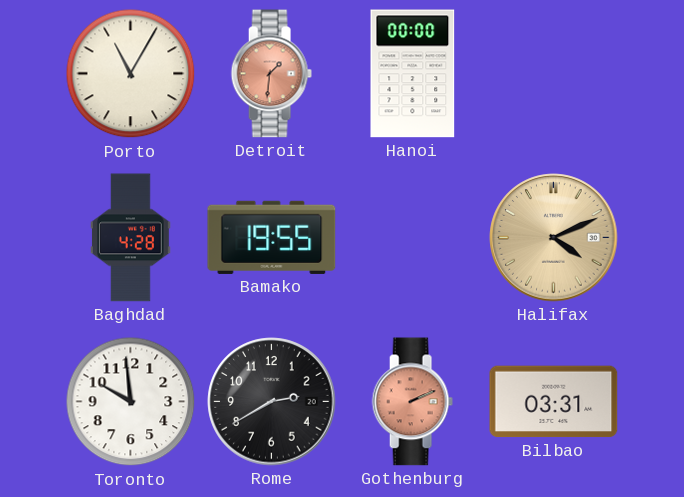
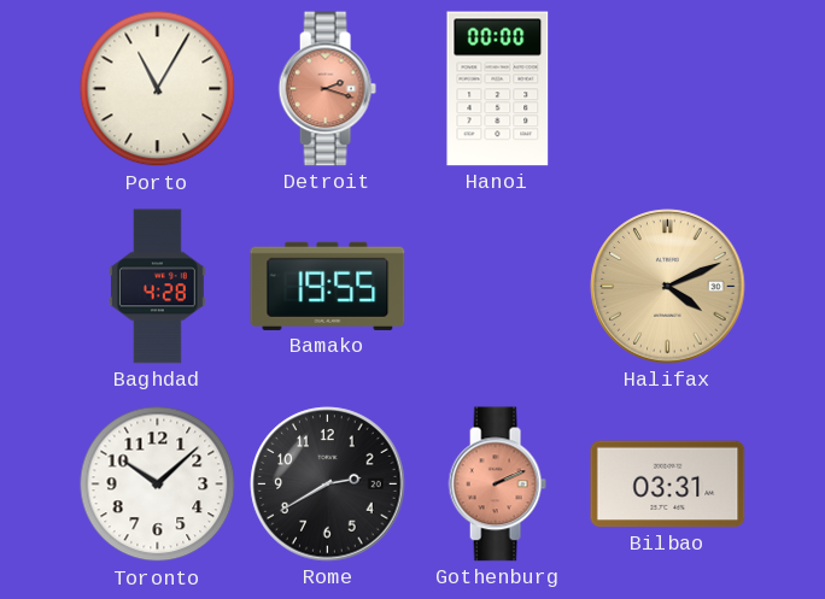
Detroit: 1:31 -> 2:18
Toronto: 9:59 -> 10:08
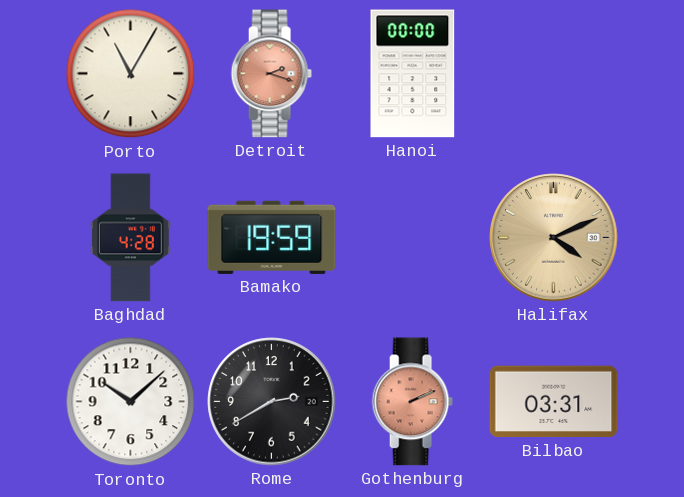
Bamako: 19:55 -> 19:59
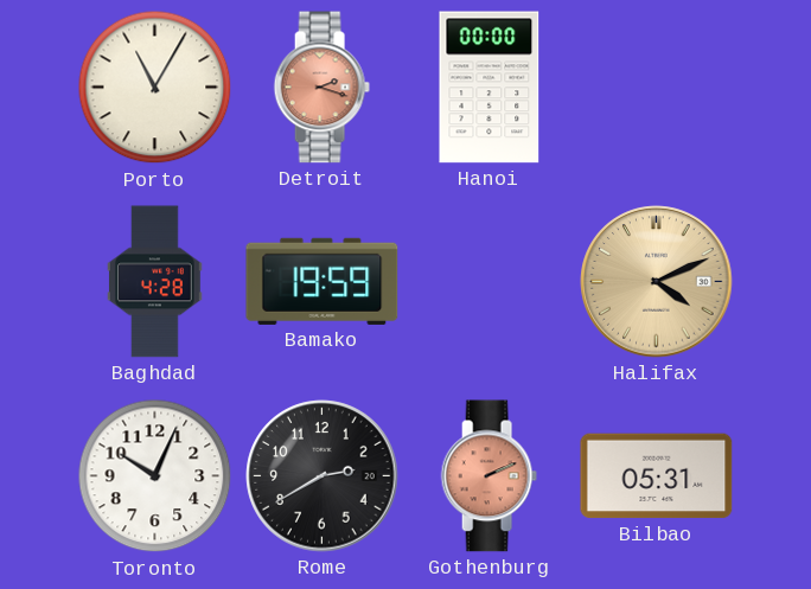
Toronto: 10:08 -> 10:04
Bilbao: 03:31 -> 05:31
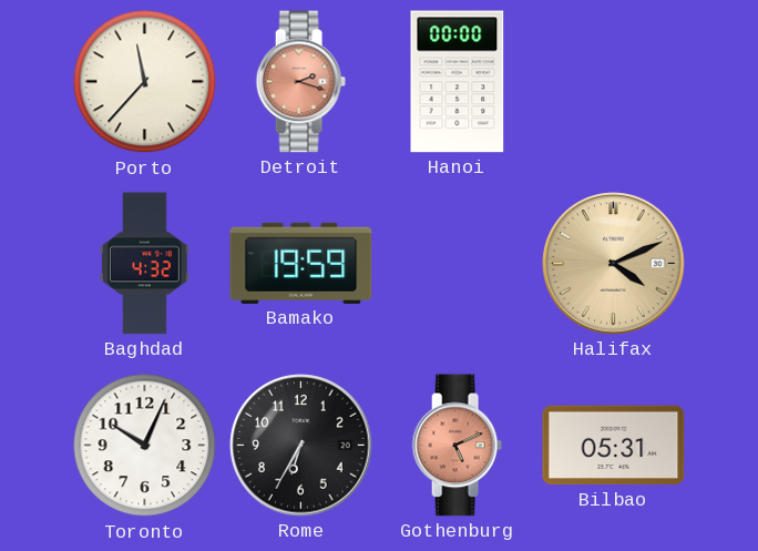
Porto: 11:05 -> 11:37
Baghdad: 4:28 -> 4:32
Rome: 2:40 -> 6:35
Gothenburg: 2:11 -> 5:11
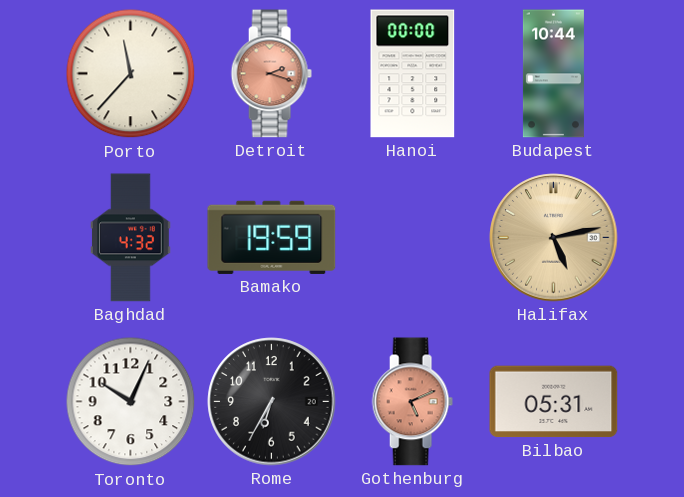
Budapest: none -> 10:44
Halifax: 4:11 -> 5:13
